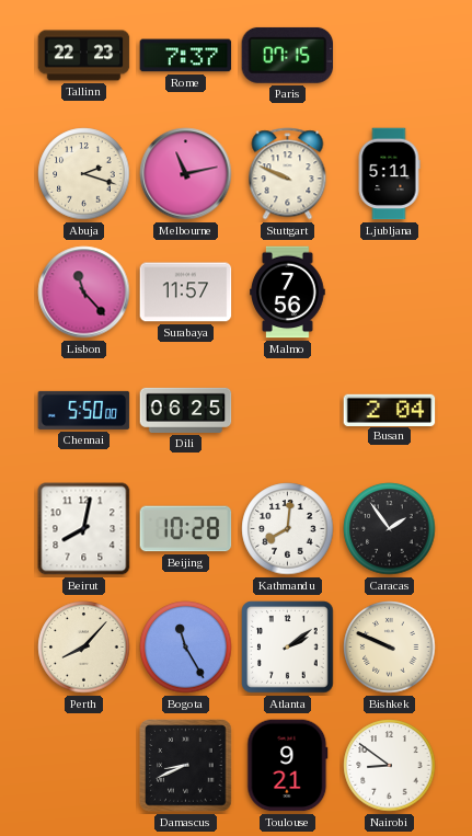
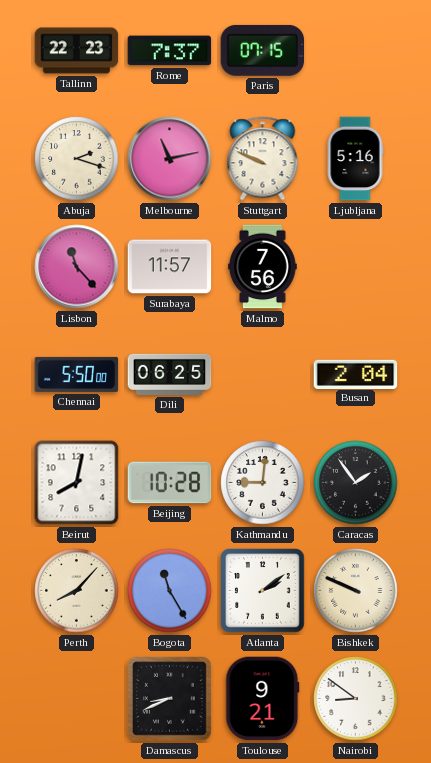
Ljubljana: 5:11 -> 5:16
Kathmandu: 8:01 -> 9:01
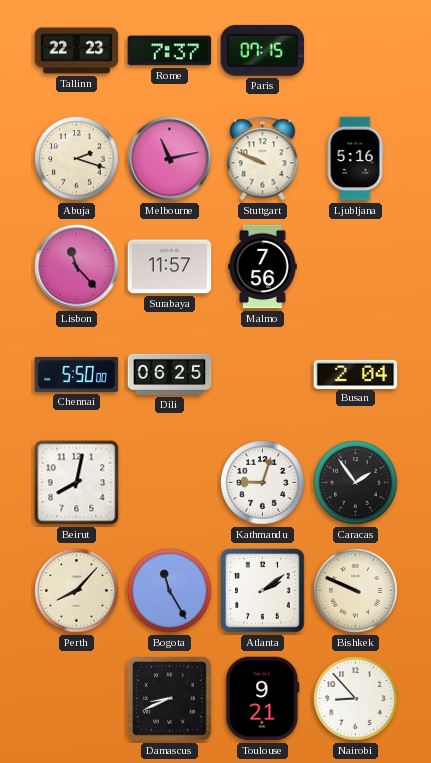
Beijing: 10:28 -> none
Kathmandu: 9:01 -> 9:03
Nairobi: 8:51 -> 8:53
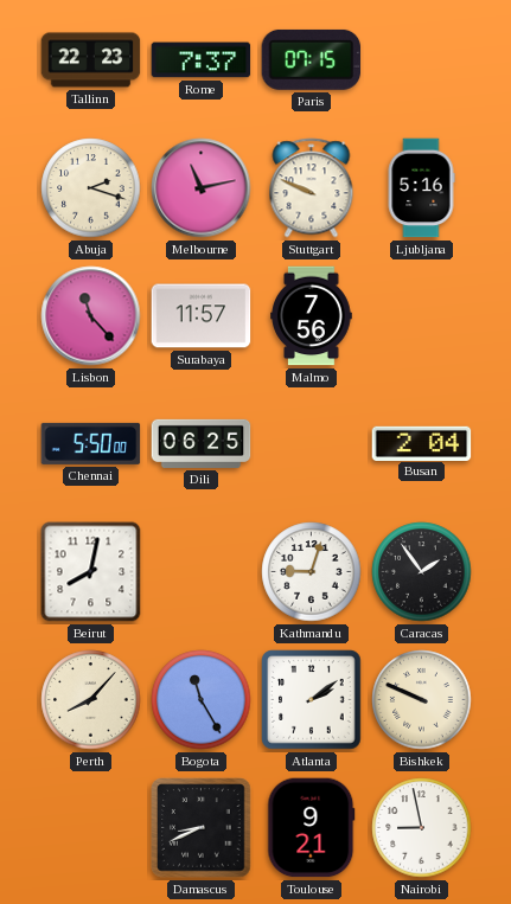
Nairobi: 8:53 -> 8:58
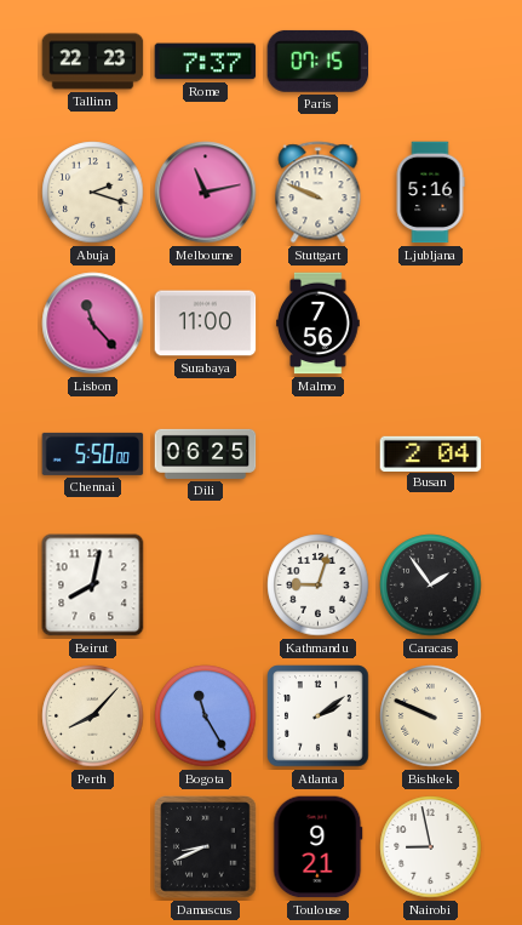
Surabaya: 11:57 -> 11:00
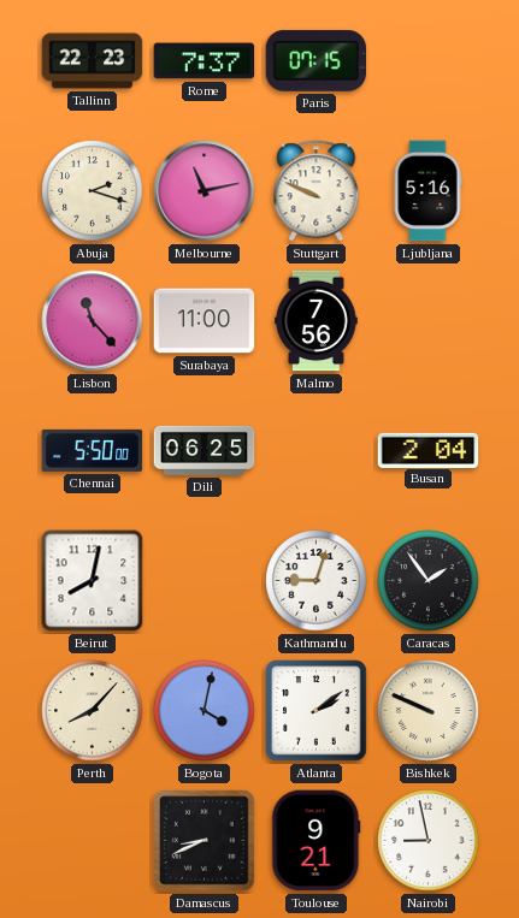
Bogota: 11:25 -> 4:02
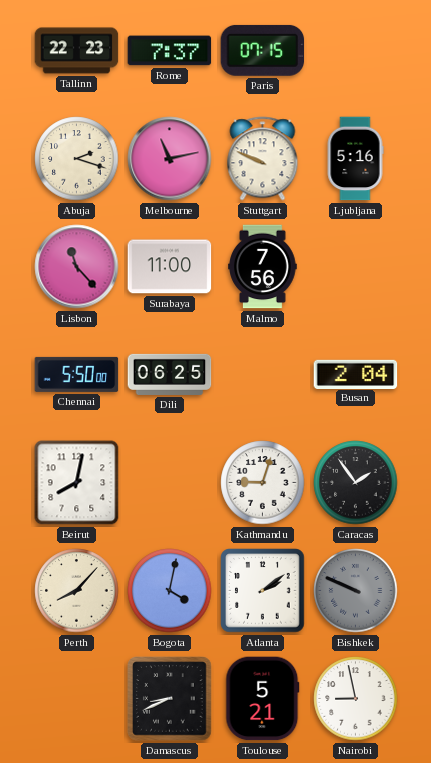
Bishkek dial: cream -> grey
Toulouse: 9:21 -> 5:21
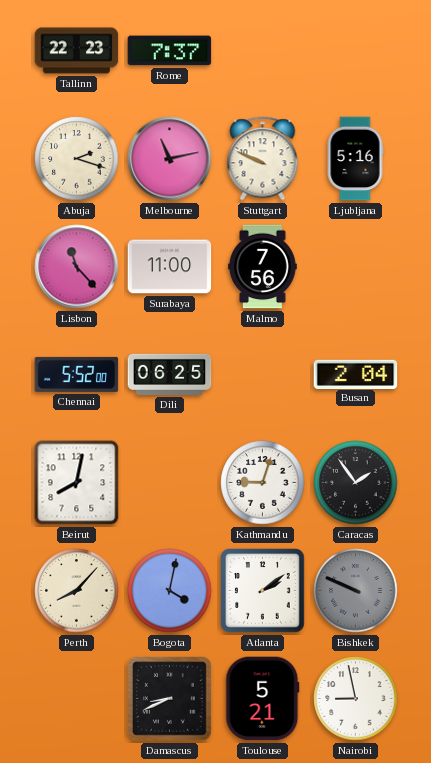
Paris: 07:15 -> none
Chennai: 5:50 -> 5:52
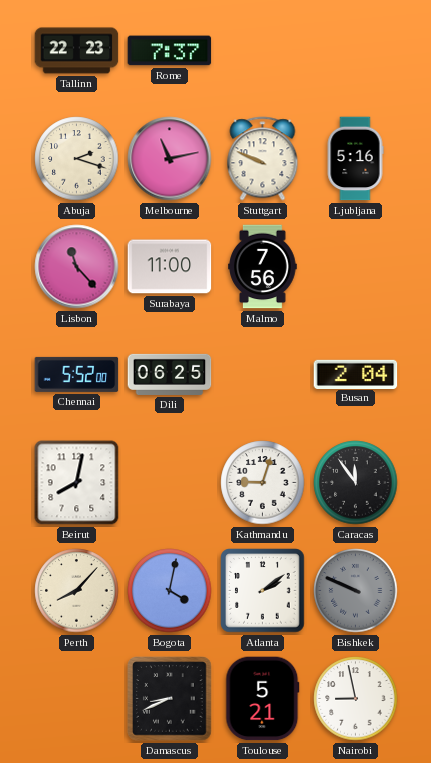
Caracas: 1:54 -> 11:54
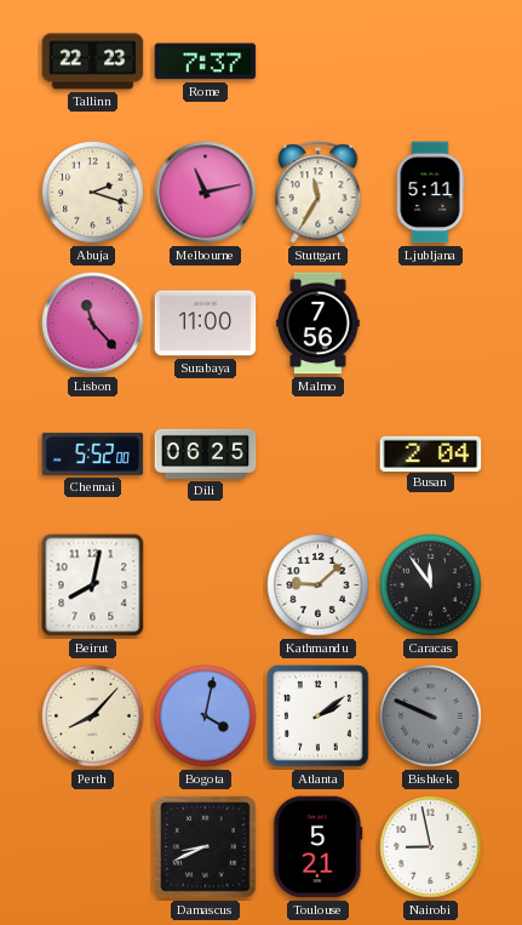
Stuttgart: 9:49 -> 11:35
Ljubljana: 5:16 -> 5:11
Kathmandu: 9:03 -> 9:08
